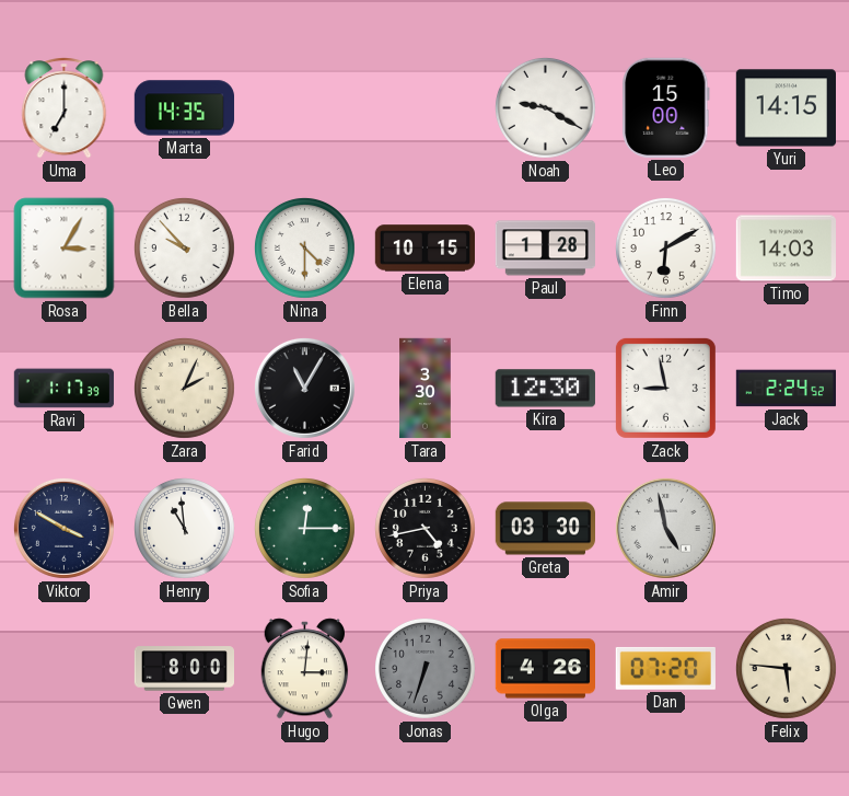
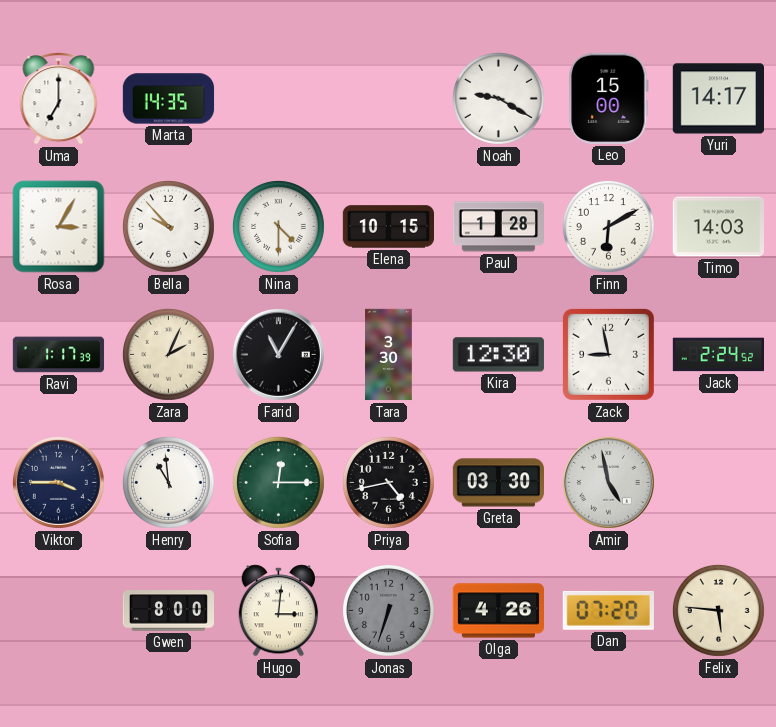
Yuri: 14:15 -> 14:17
Viktor: 3:50 -> 3:45
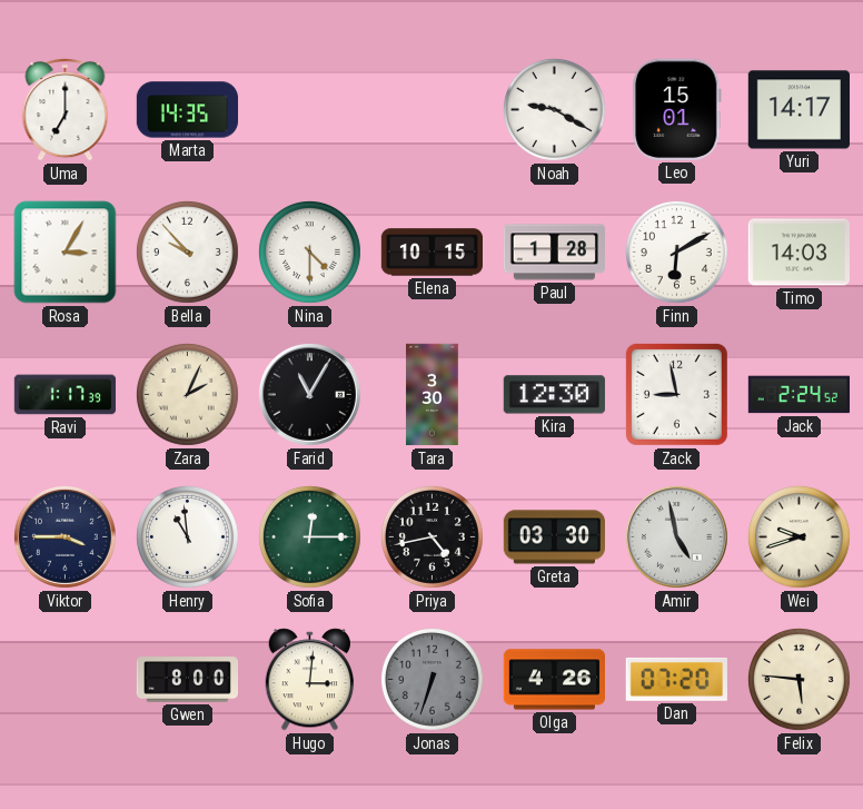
Leo: 15:00 -> 15:01
Wei: none -> 9:42
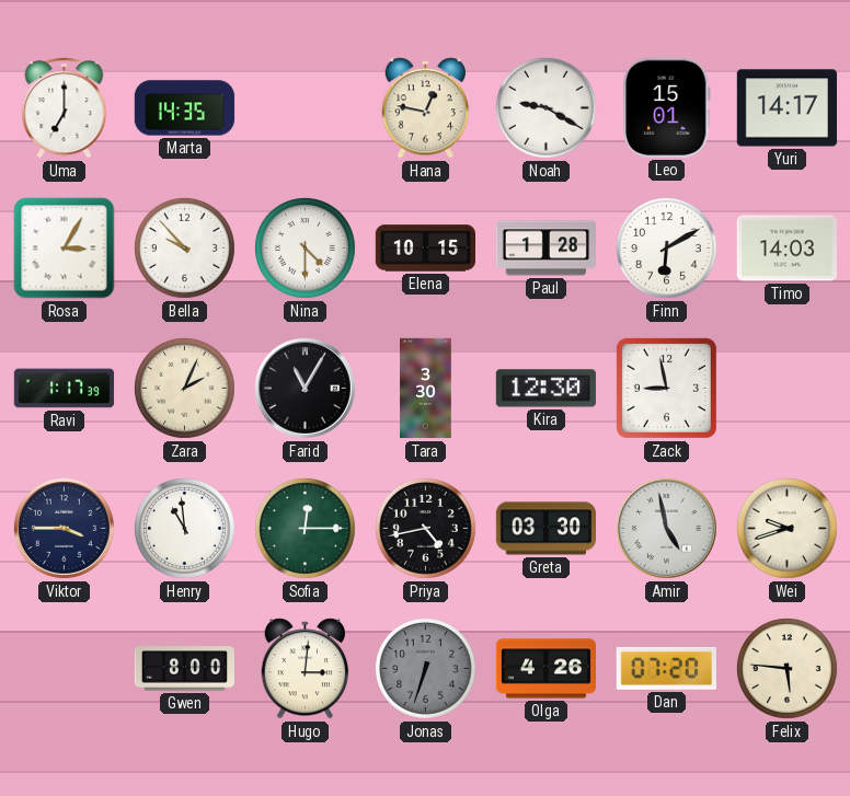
Hana: none -> 12:47
Jack: 2:24 -> none
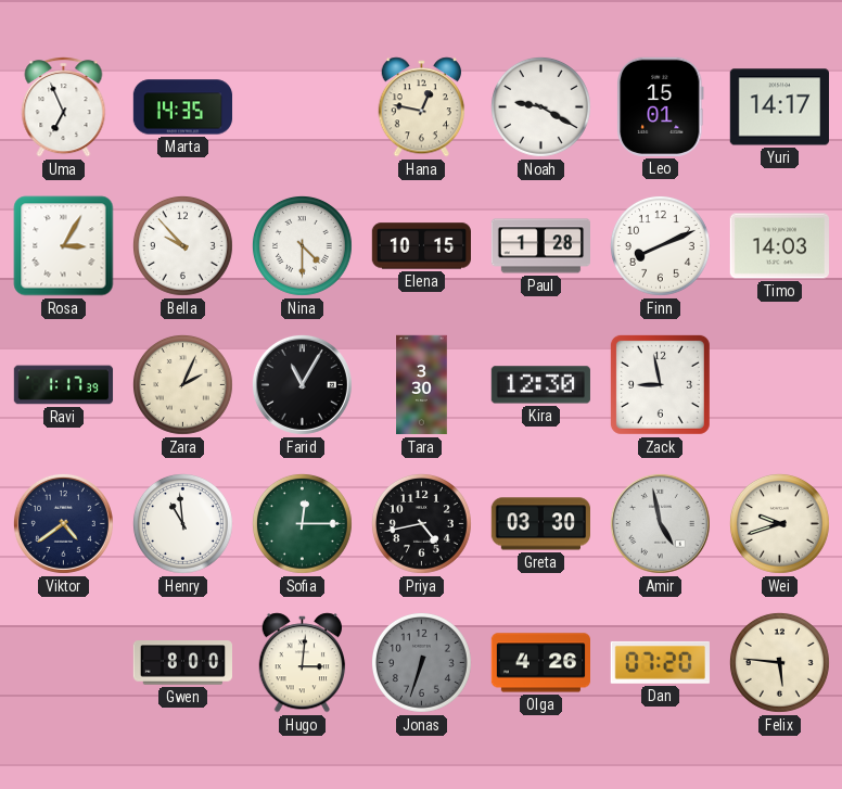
Uma: 7:00 -> 6:56
Finn: 6:10 -> 8:11
Viktor: 3:45 -> 4:39
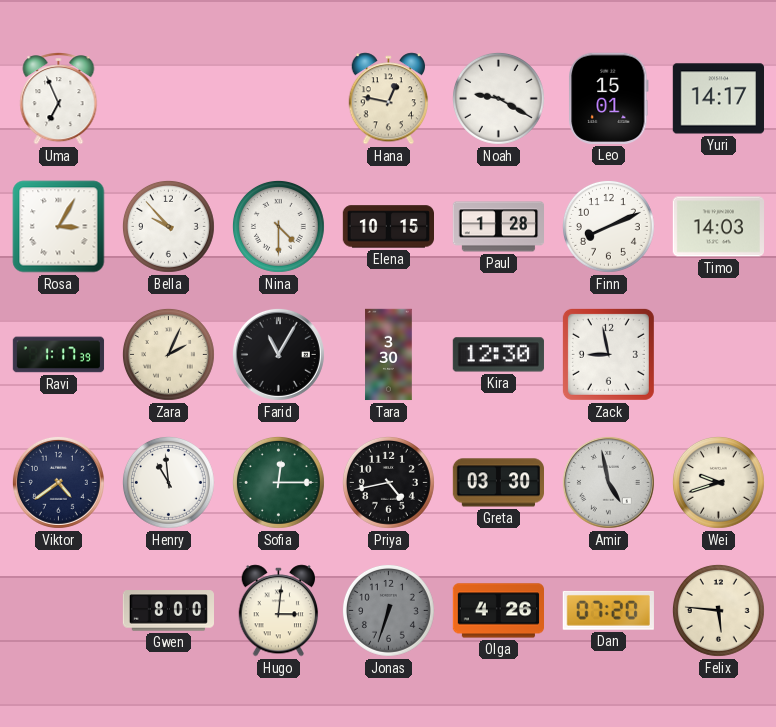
Marta: 14:35 -> none
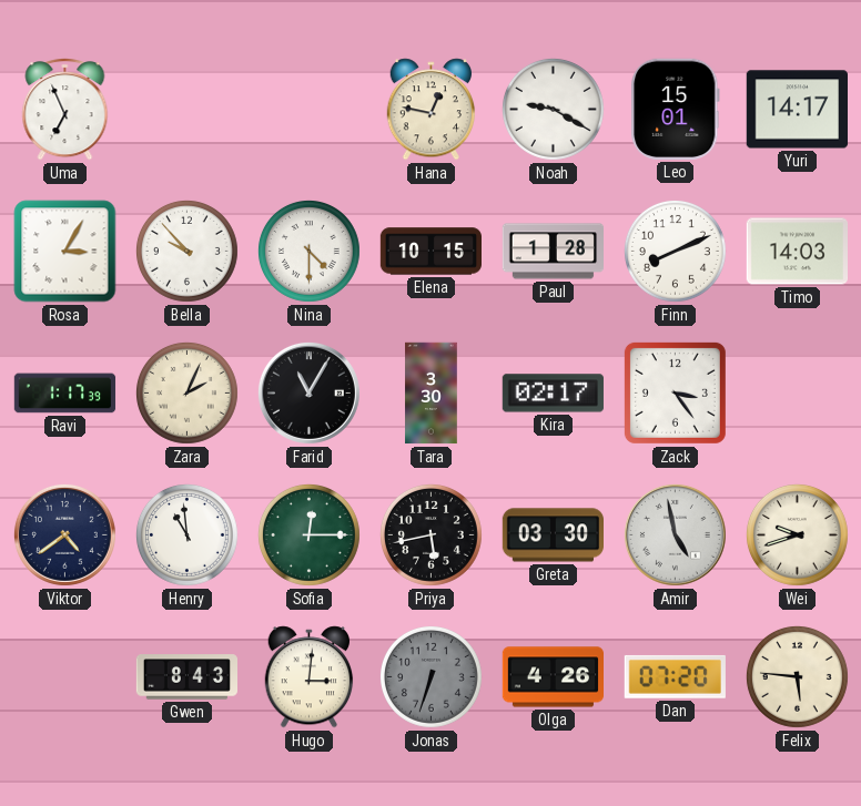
Kira: 12:30 -> 02:17
Zack: 8:58 -> 3:24
Priya: 4:43 -> 5:43
Gwen: 8:00 -> 8:43
